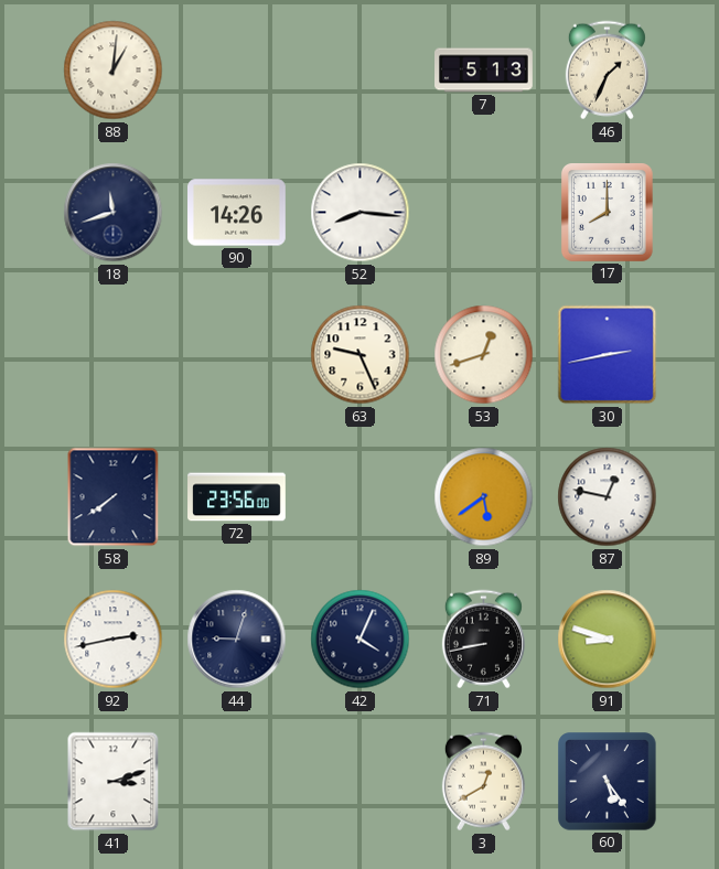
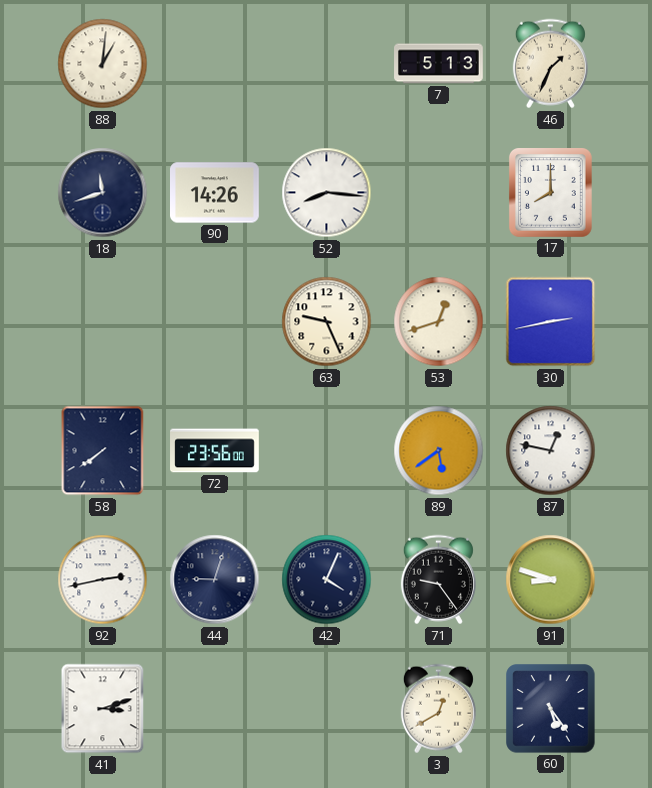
71: 8:43 -> 9:24
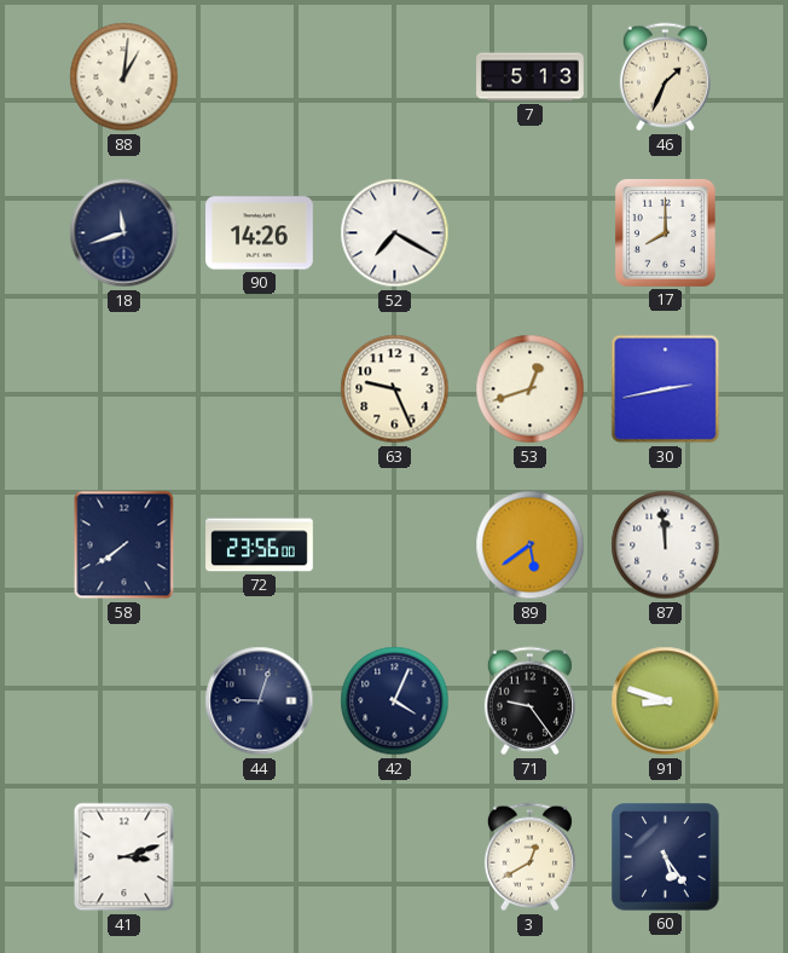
52: 8:16 -> 7:20
87: 12:47 -> 11:59
92: 2:43 -> none
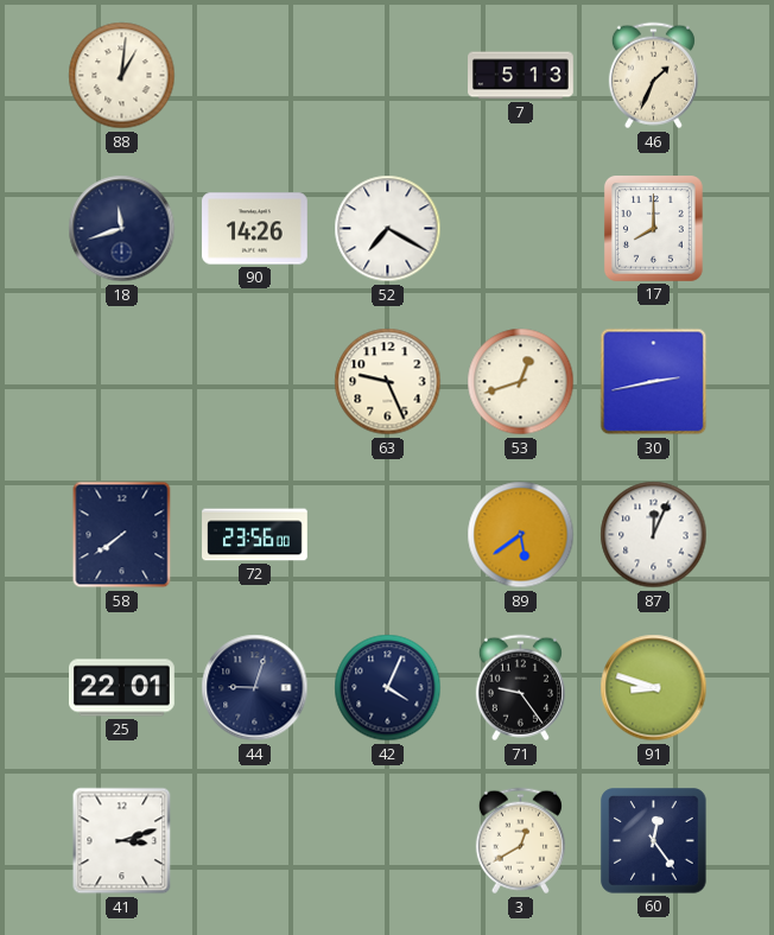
87: 11:59 -> 12:04
25: none -> 22:01
60: 5:24 -> 12:24
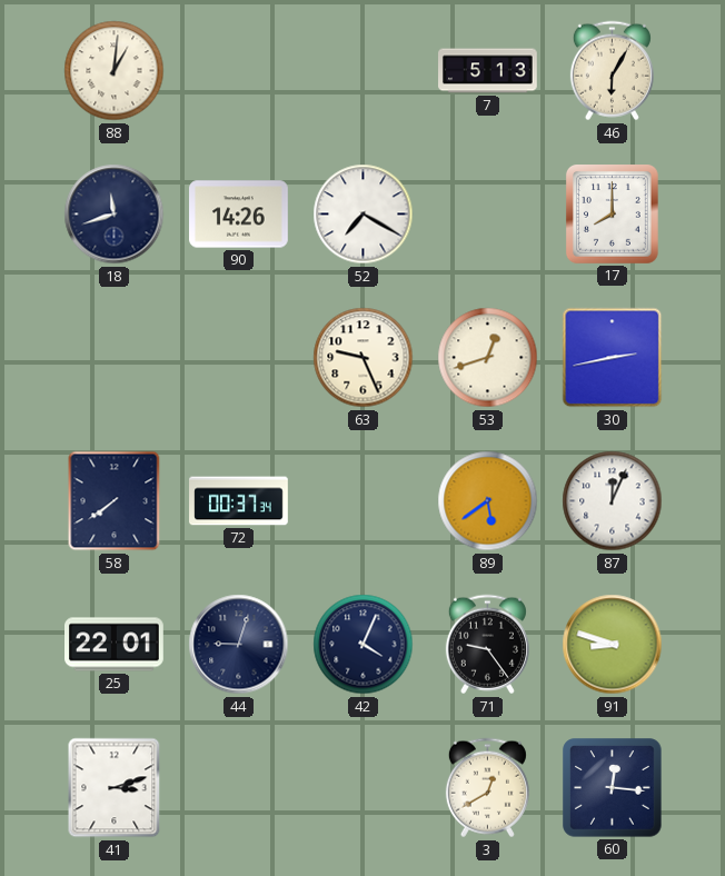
46: 1:34 -> 6:05
72: 23:56 -> 00:37
60: 12:24 -> 12:16
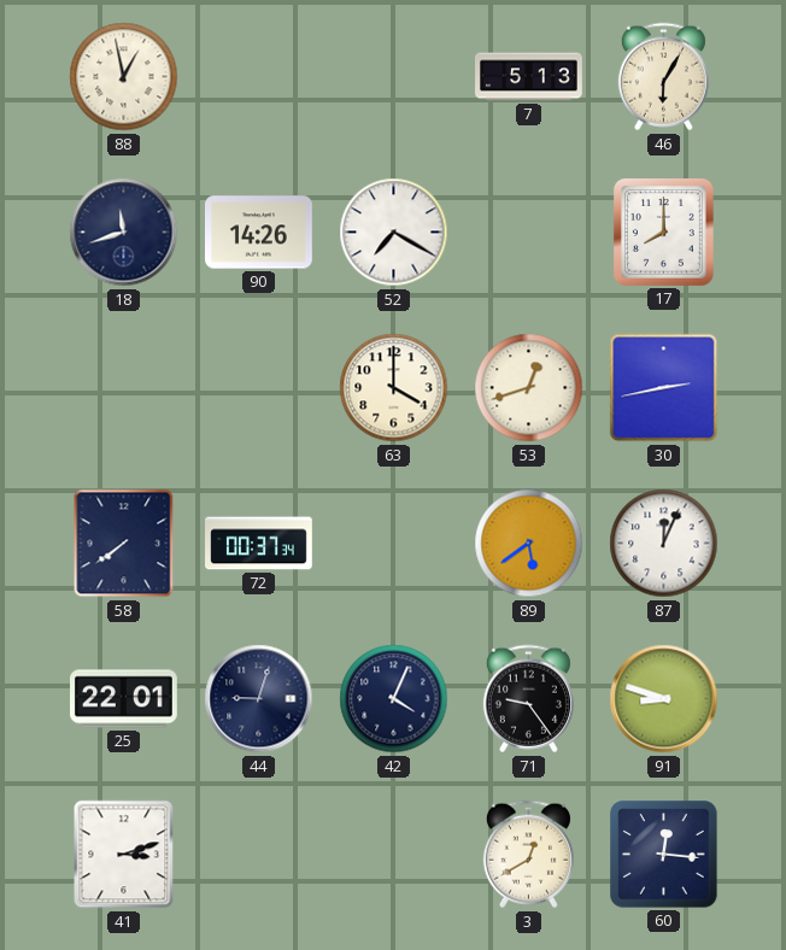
88: 1:01 -> 12:58
63: 9:26 -> 4:00
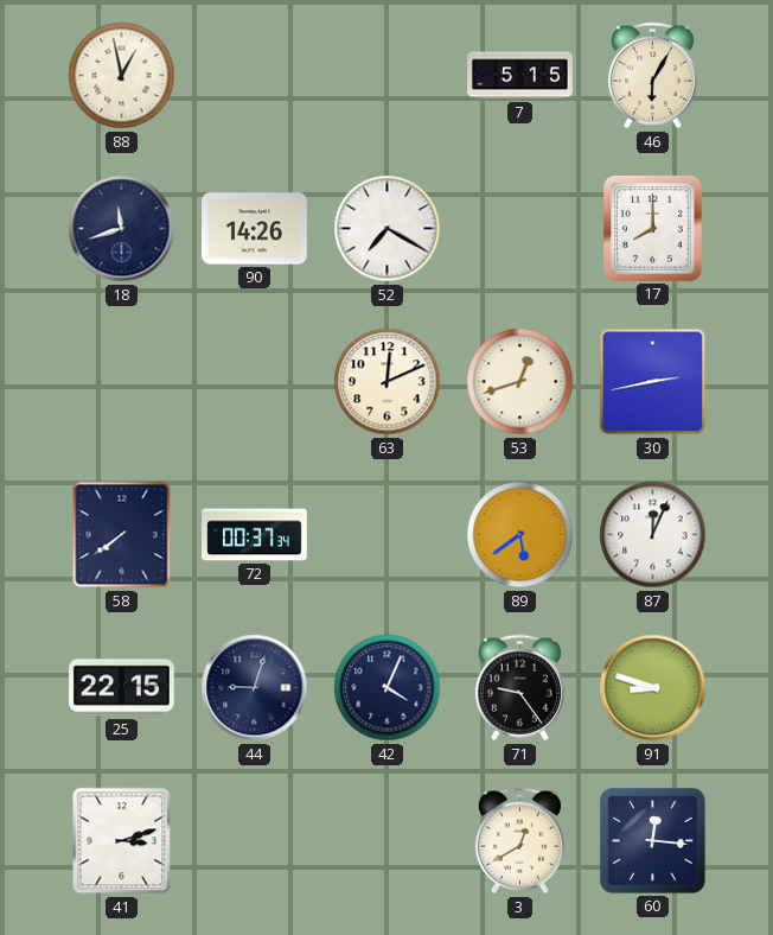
7: 5:13 -> 5:15
63: 4:00 -> 12:11
25: 22:01 -> 22:15
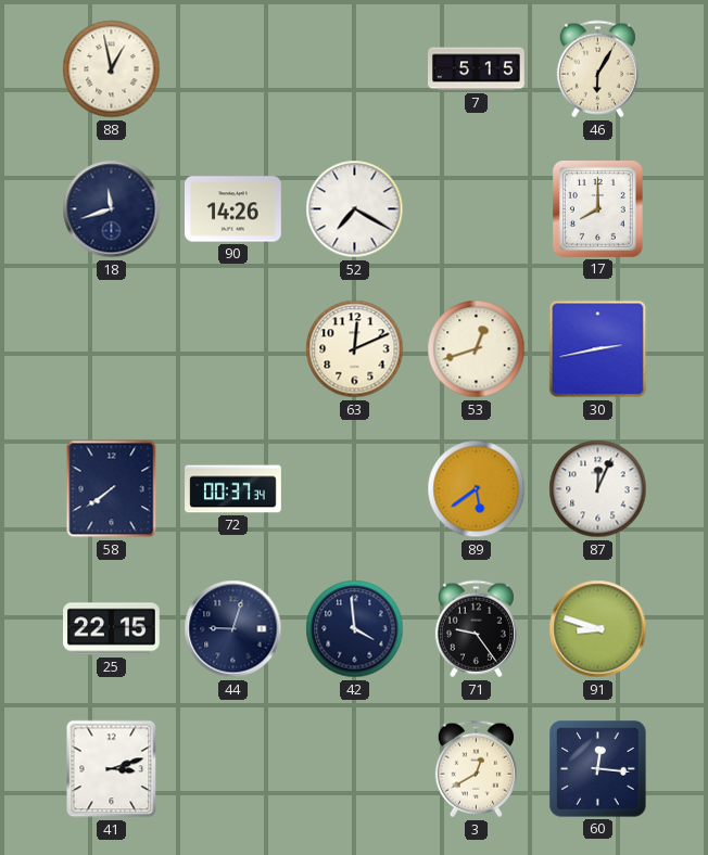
42: 4:04 -> 3:59
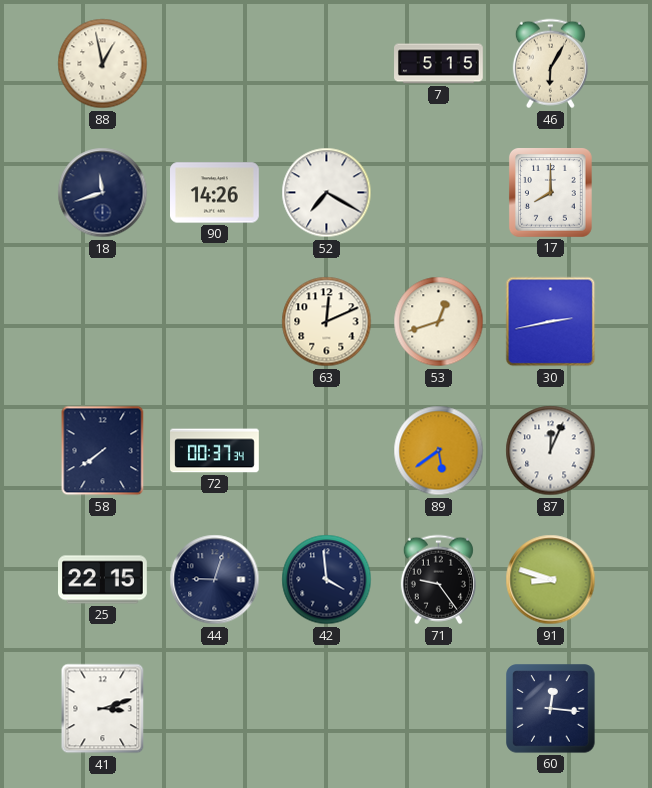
3: 12:40 -> none
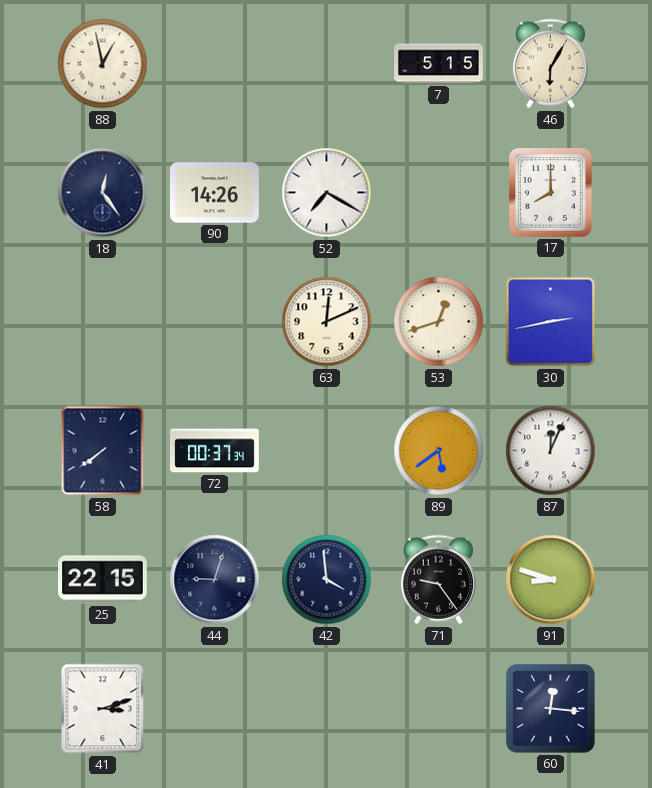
18: 11:42 -> 12:24
